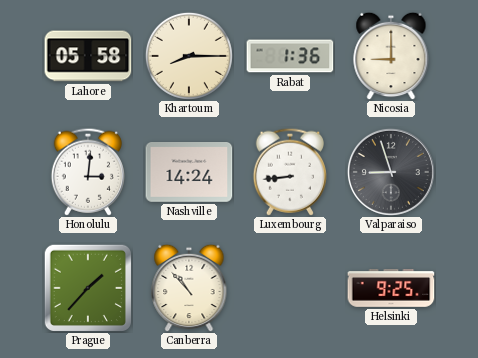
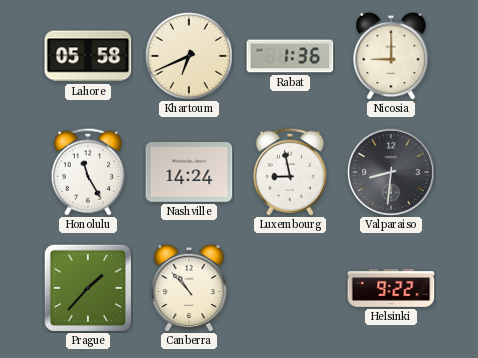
Khartoum: 8:15 -> 6:41
Honolulu: 3:01 -> 11:25
Luxembourg: 8:44 -> 8:58
Valparaiso: 8:57 -> 8:31
Helsinki: 9:25 -> 9:22
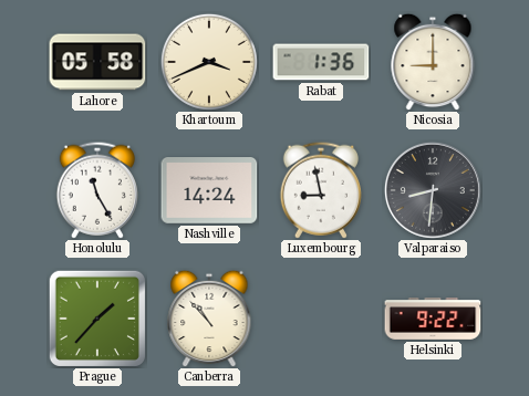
Khartoum: 6:41 -> 3:41
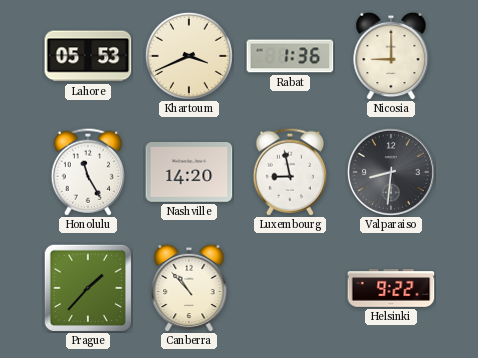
Lahore: 05:58 -> 05:53
Nashville: 14:24 -> 14:20
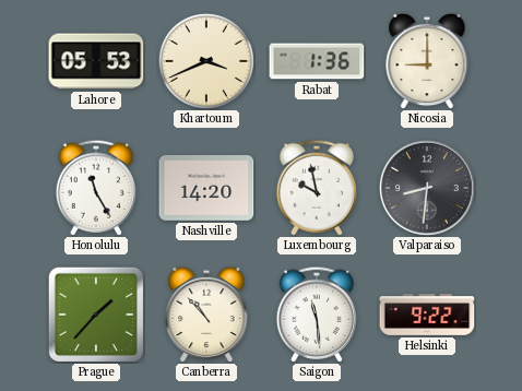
Luxembourg: 8:58 -> 9:58
Saigon: none -> 11:29
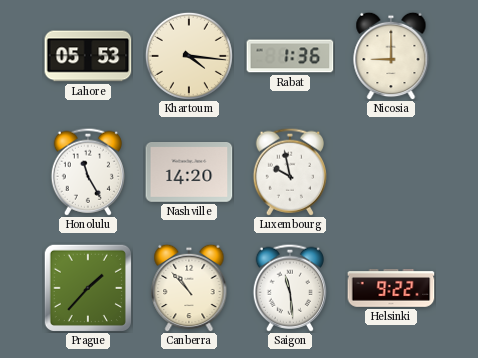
Khartoum: 3:41 -> 4:16
Valparaiso: 8:31 -> none
